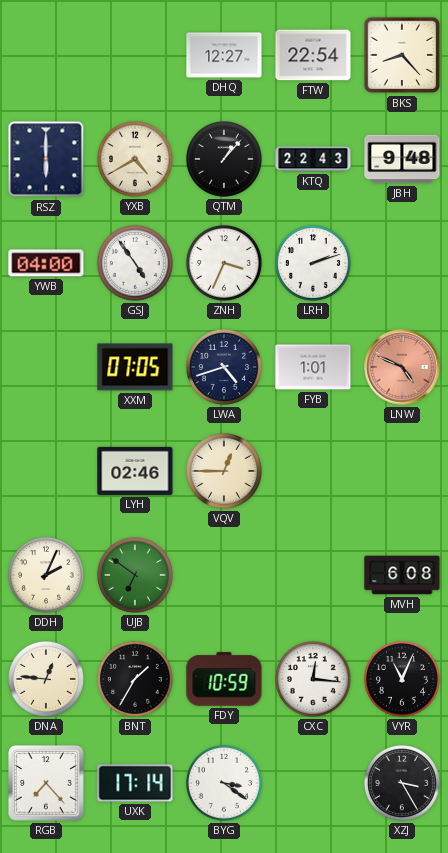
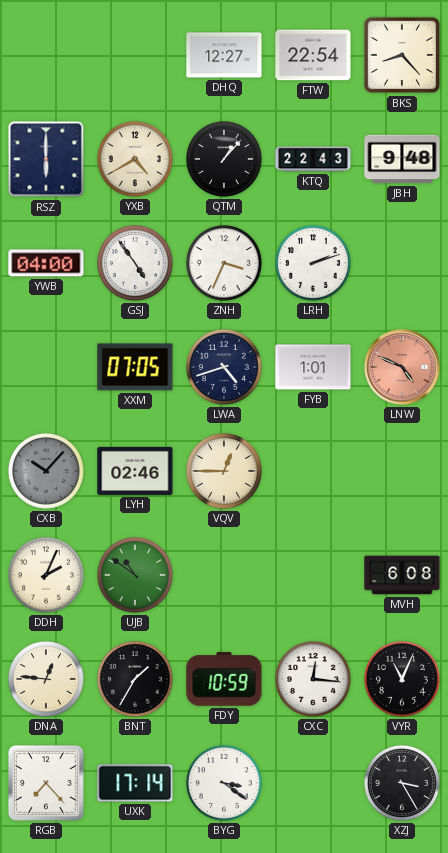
CXB: none -> 10:07
UJB: 6:51 -> 10:51
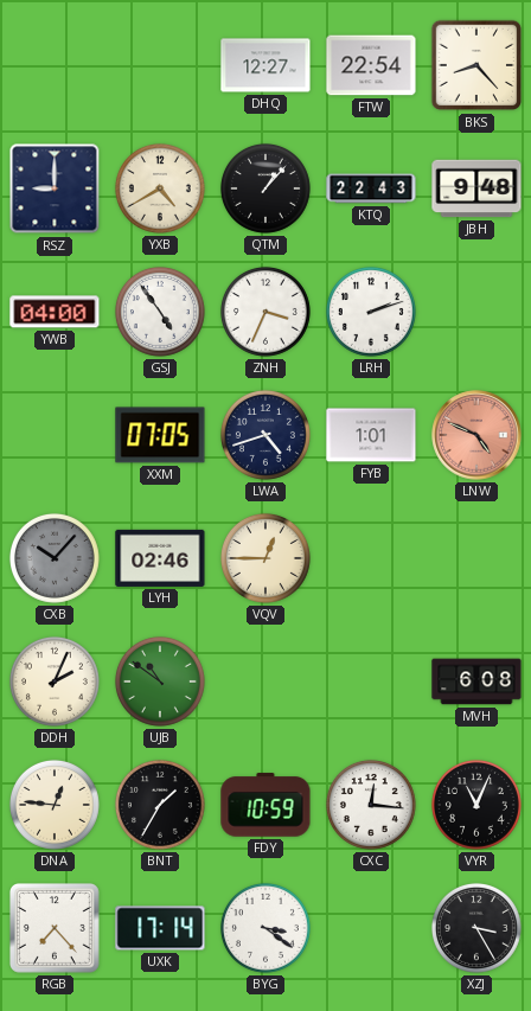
RSZ: 6:00 -> 9:00
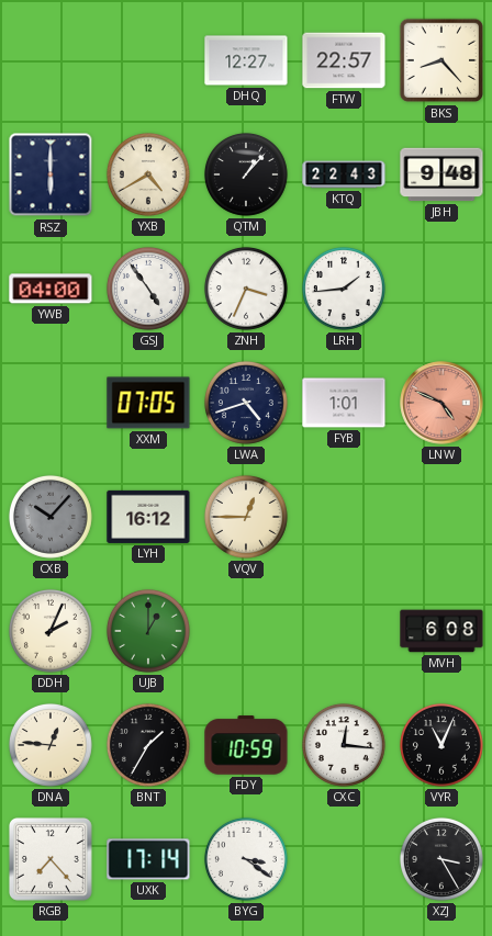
FTW: 22:54 -> 22:57
RSZ: 9:00 -> 6:00
LRH: 2:12 -> 1:44
LYH: 02:46 -> 16:12
UJB: 10:51 -> 1:00
